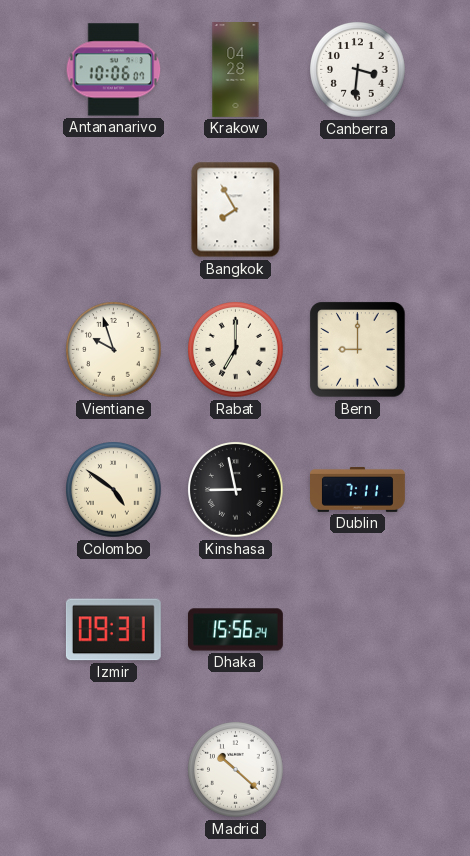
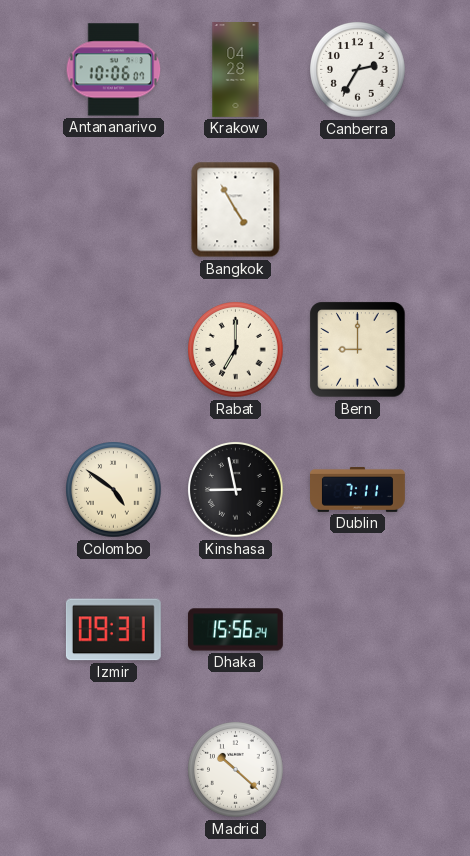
Canberra: 3:31 -> 2:35
Bangkok: 7:55 -> 4:55
Vientiane: 9:57 -> none
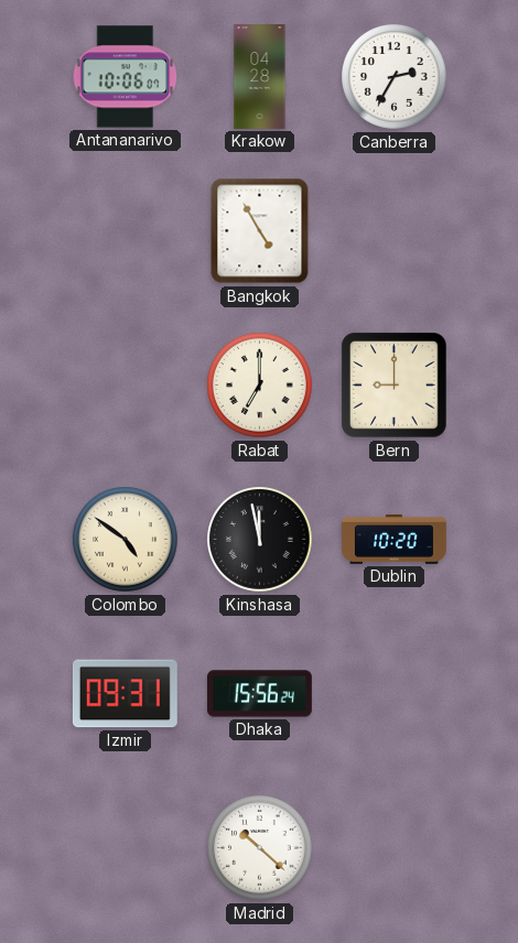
Kinshasa: 8:58 -> 11:58
Dublin: 7:11 -> 10:20
